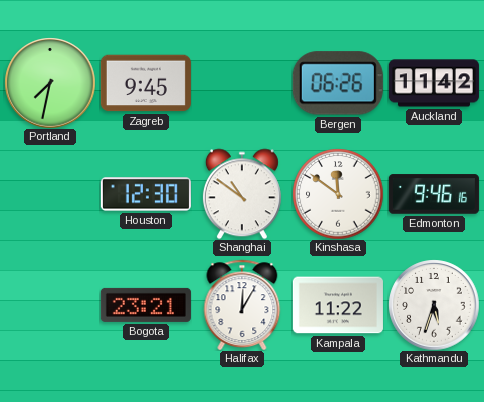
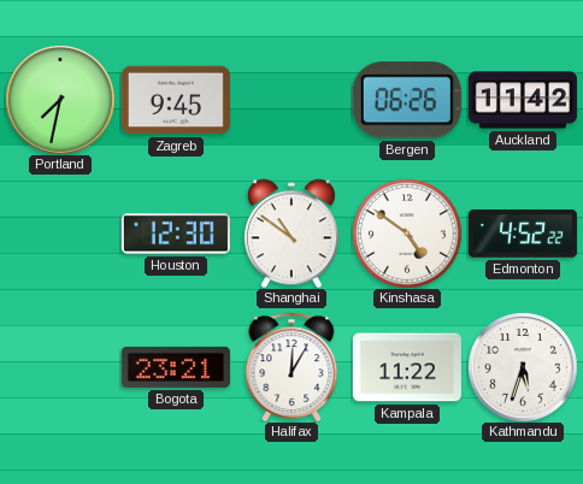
Kinshasa: 11:51 -> 4:51
Edmonton: 9:46 -> 4:52
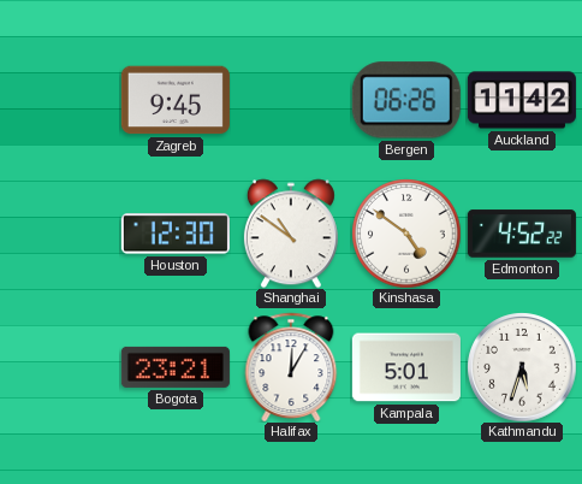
Portland: 7:32 -> none
Kampala: 11:22 -> 5:01
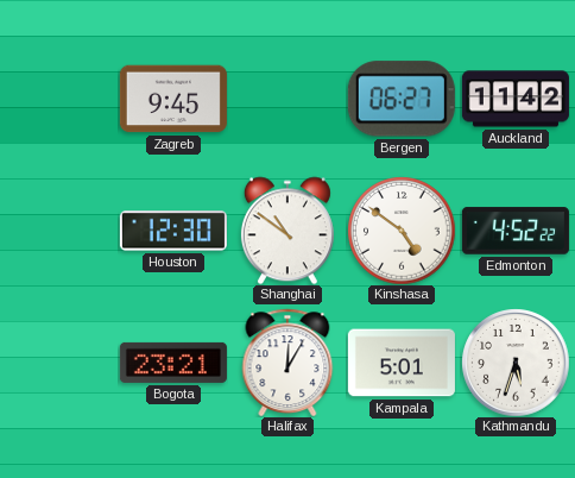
Bergen: 06:26 -> 06:27
